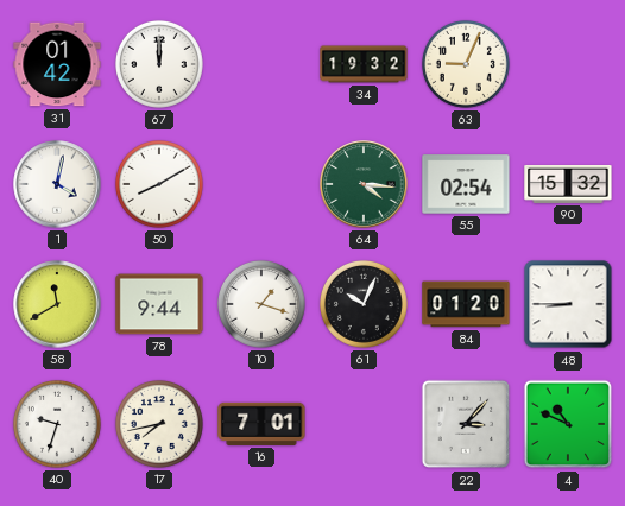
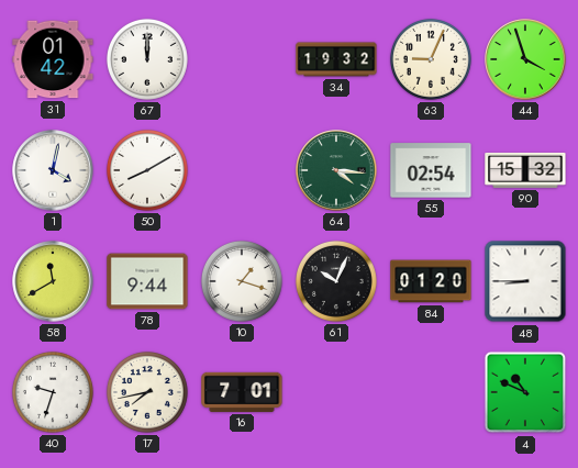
44: none -> 3:57
22: 3:07 -> none
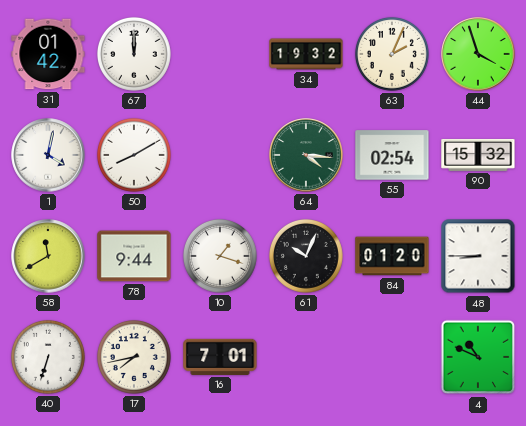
63: 9:04 -> 2:04
40: 9:33 -> 6:33
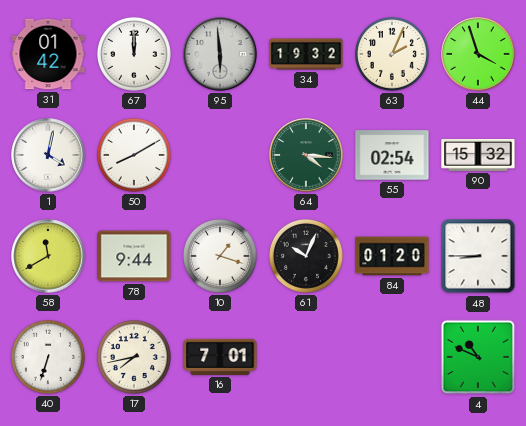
95: none -> 5:59
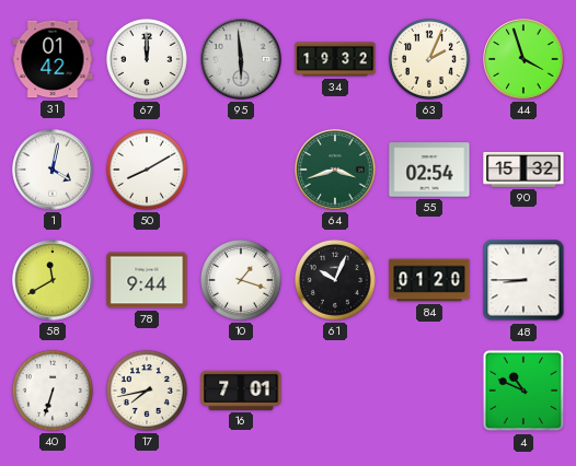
64: 4:16 -> 3:42
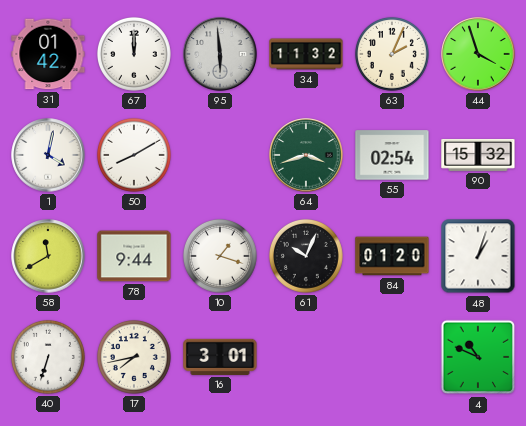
34: 19:32 -> 11:32
48: 8:45 -> 1:03
16: 7:01 -> 3:01
